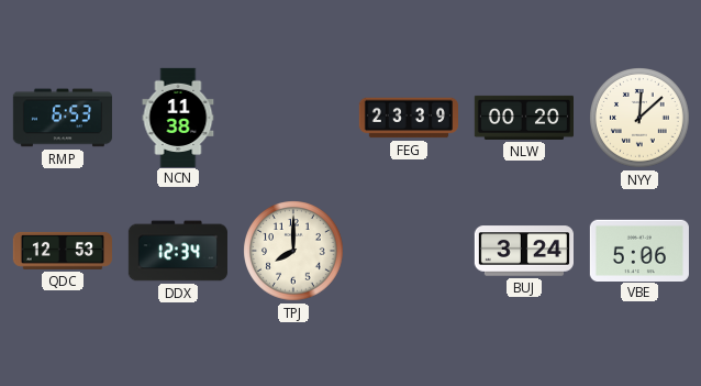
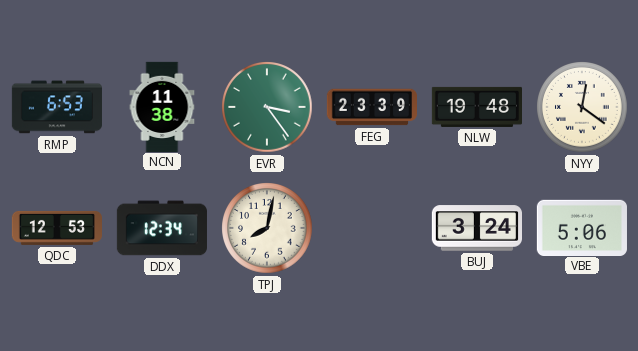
EVR: none -> 3:24
NLW: 00:20 -> 19:48
NYY: 12:08 -> 12:21
TPJ: 8:00 -> 8:02
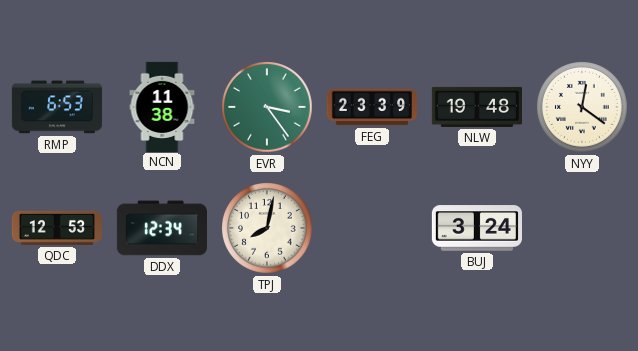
VBE: 5:06 -> none
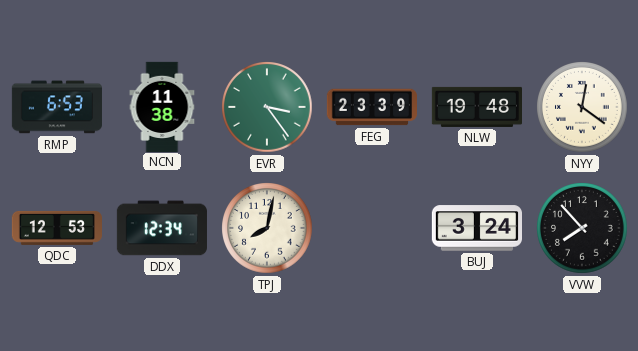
VVW: none -> 7:53
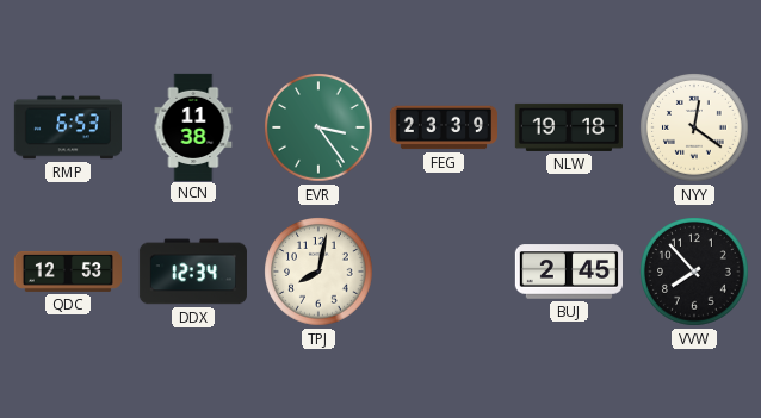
NLW: 19:48 -> 19:18
BUJ: 3:24 -> 2:45
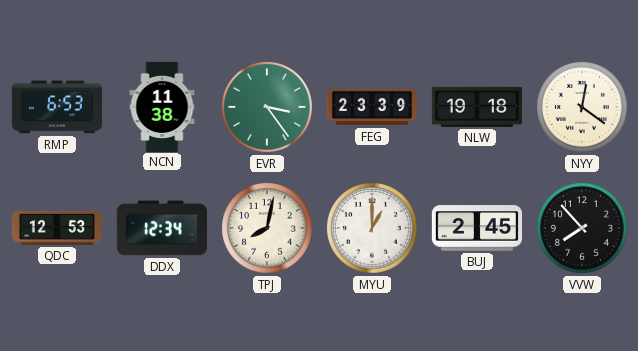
MYU: none -> 1:00
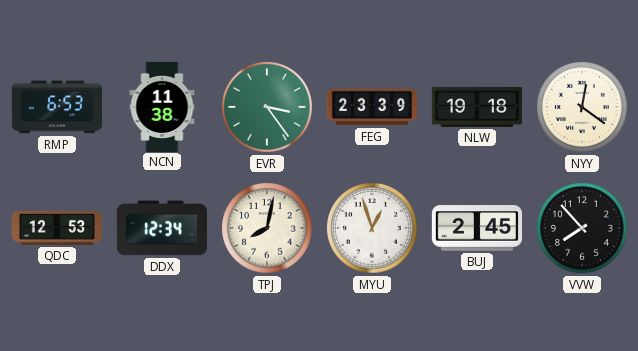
MYU: 1:00 -> 12:57
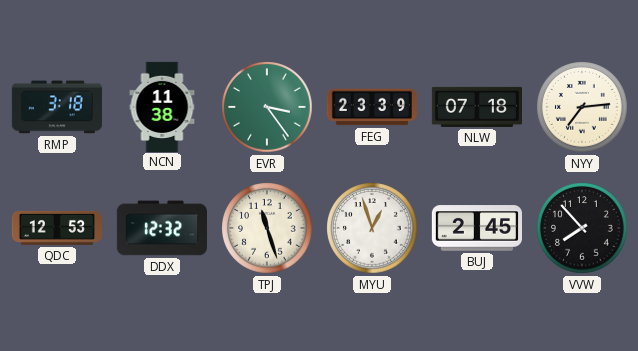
RMP: 6:53 -> 3:18
NLW: 19:18 -> 07:18
NYY: 12:21 -> 7:14
DDX: 12:34 -> 12:32
TPJ: 8:02 -> 11:27
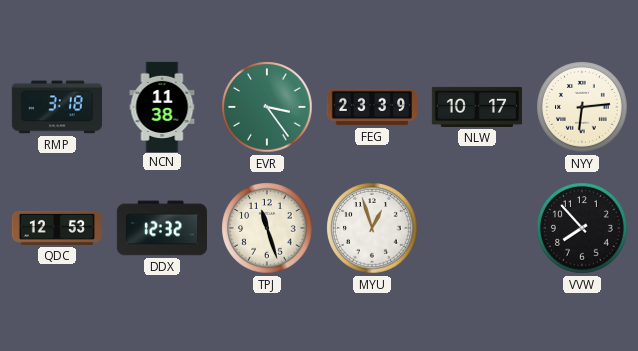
NLW: 07:18 -> 10:17
NYY: 7:14 -> 6:14
BUJ: 2:45 -> none
